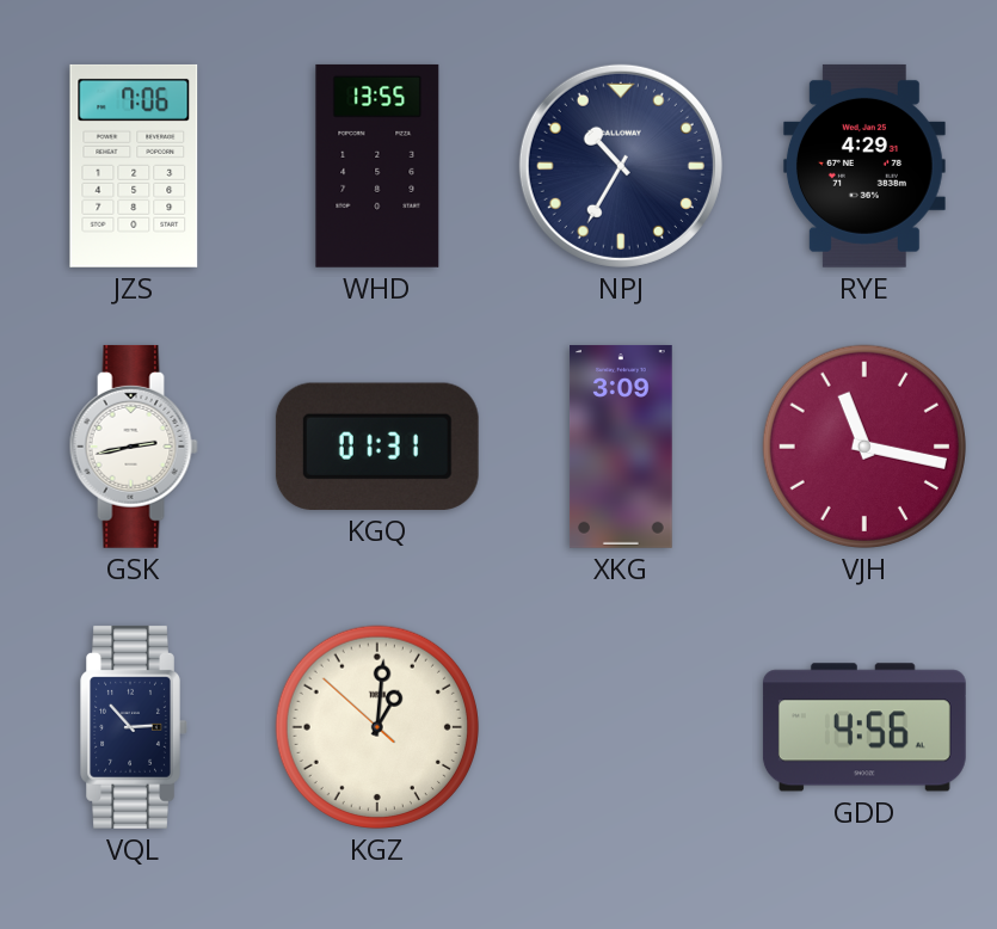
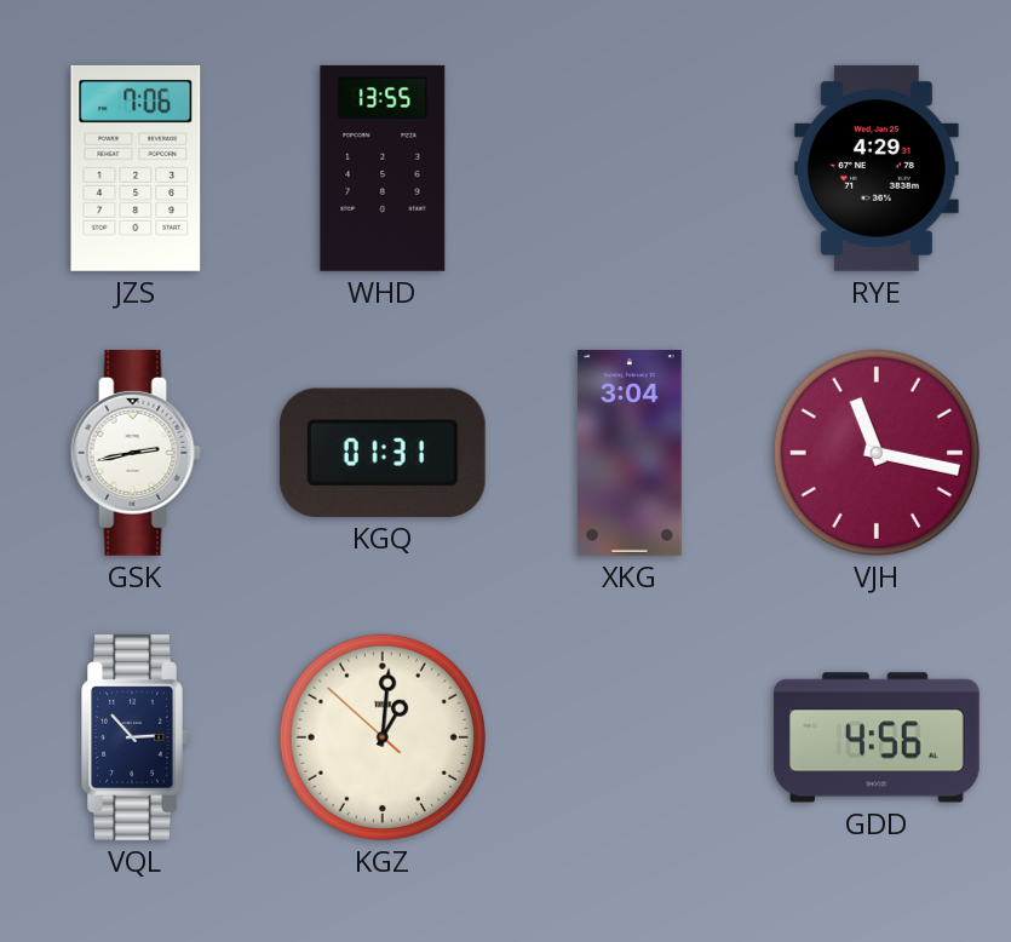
NPJ: 10:35 -> none
XKG: 3:09 -> 3:04
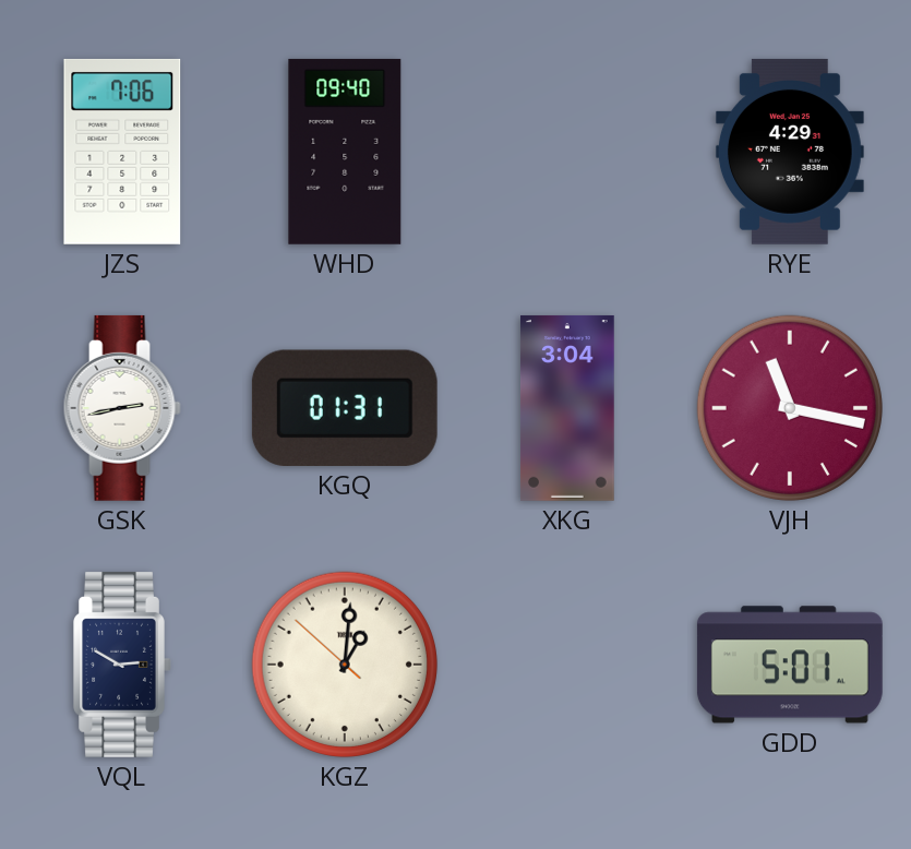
WHD: 13:55 -> 09:40
VQL: 2:53 -> 2:50
GDD: 4:56 -> 5:01
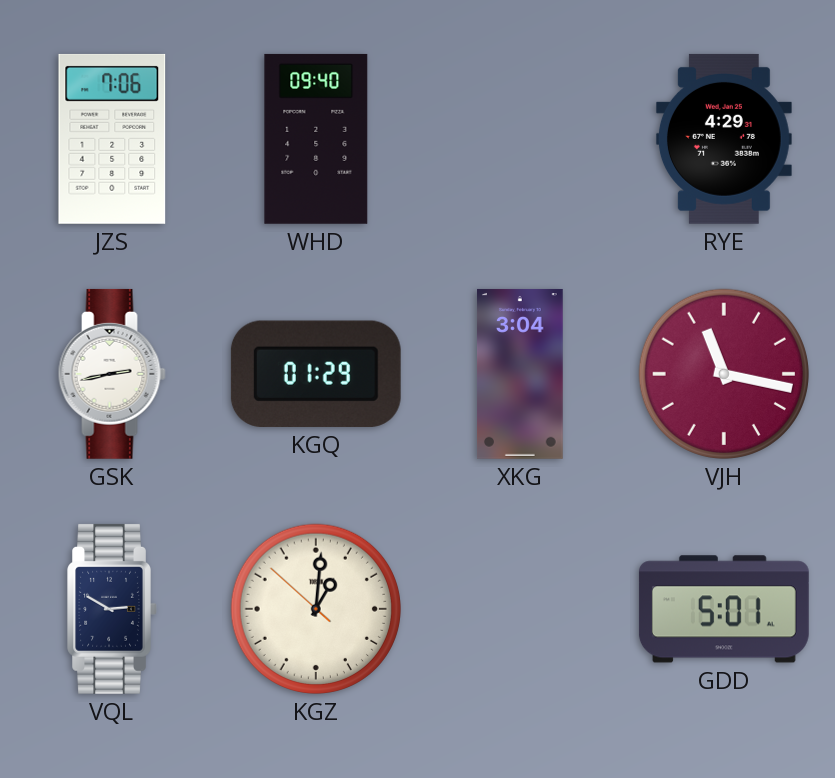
KGQ: 01:31 -> 01:29
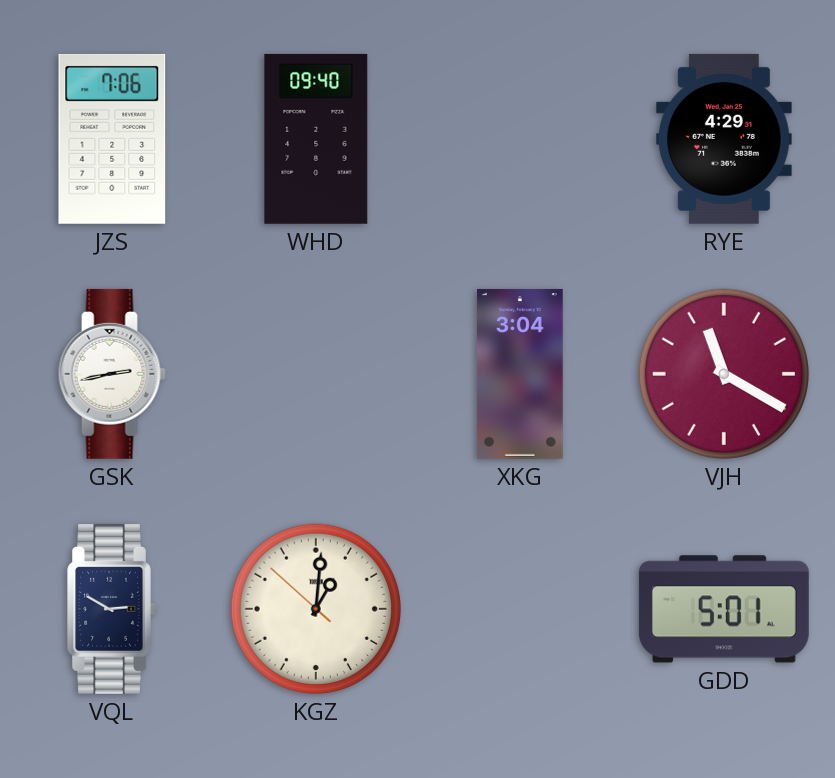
KGQ: 01:29 -> none
VJH: 11:17 -> 11:20
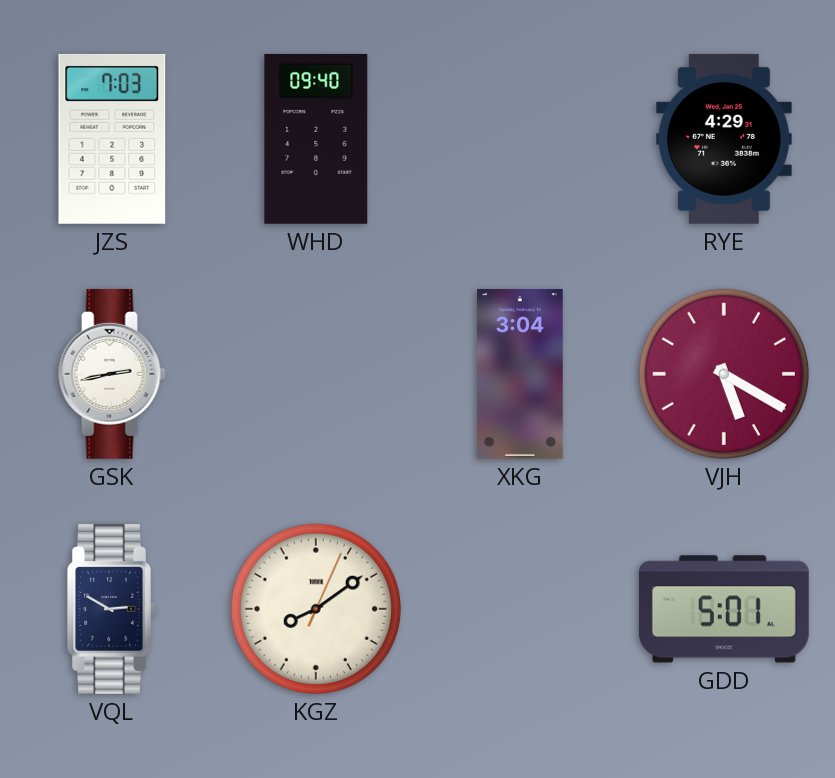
JZS: 7:06 -> 7:03
VJH: 11:20 -> 5:20
KGZ: 1:00 -> 8:09
